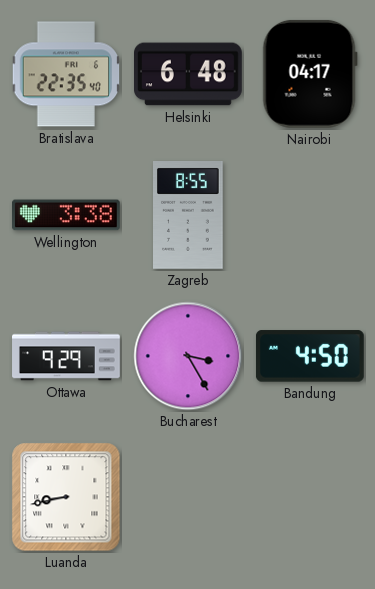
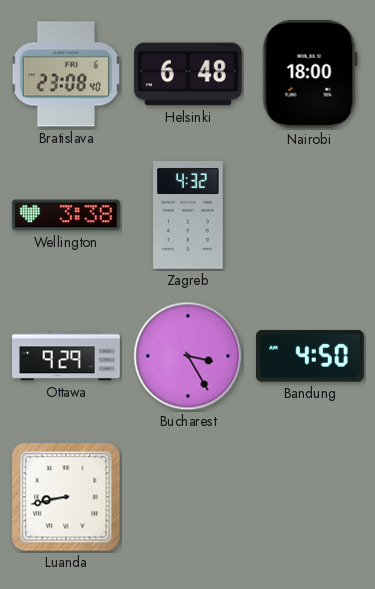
Bratislava: 22:35 -> 23:08
Nairobi: 04:17 -> 18:00
Zagreb: 8:55 -> 4:32
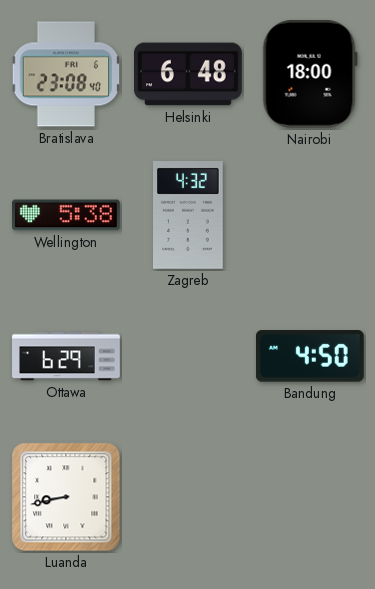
Wellington: 3:38 -> 5:38
Ottawa: 9:29 -> 6:29
Bucharest: 3:25 -> none
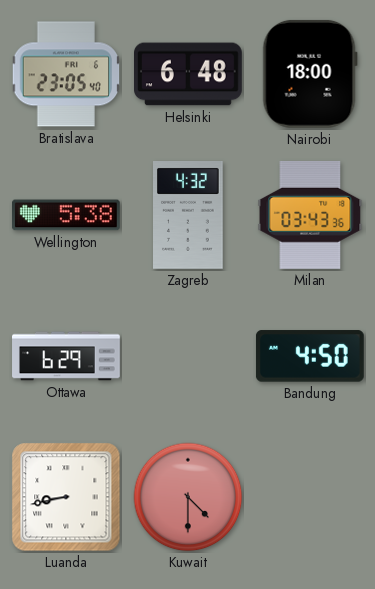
Bratislava: 23:08 -> 23:05
Milan: none -> 03:43
Kuwait: none -> 4:30
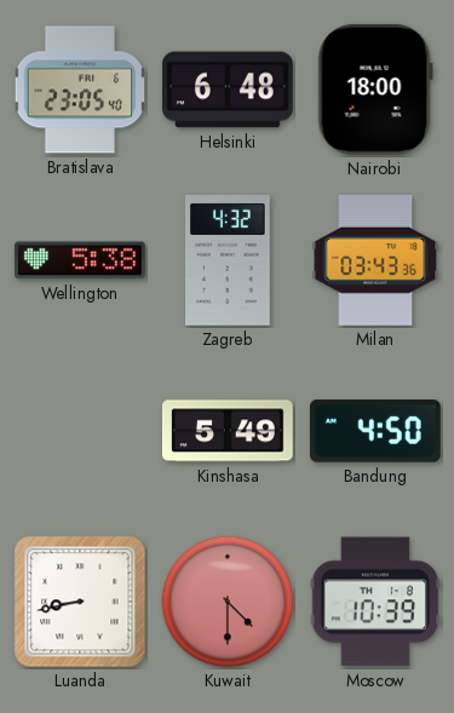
Ottawa: 6:29 -> none
Kinshasa: none -> 5:49
Moscow: none -> 10:39
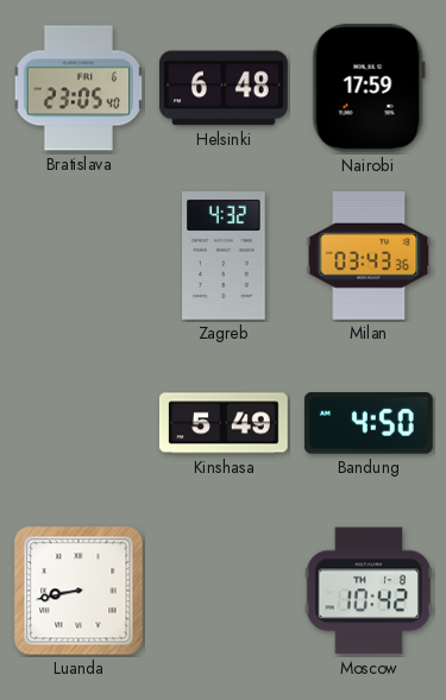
Nairobi: 18:00 -> 17:59
Wellington: 5:38 -> none
Kuwait: 4:30 -> none
Moscow: 10:39 -> 10:42
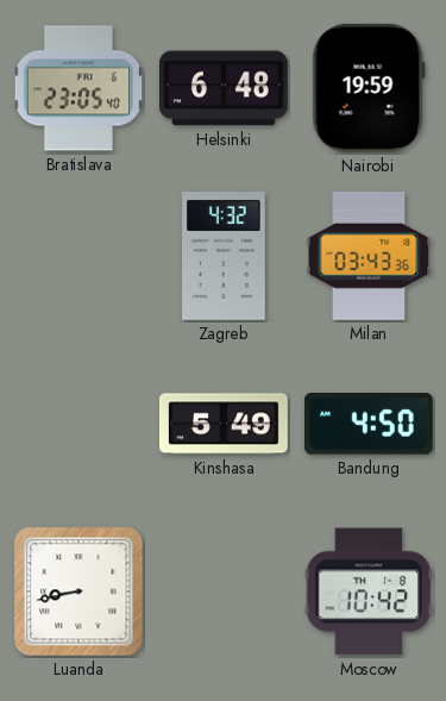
Nairobi: 17:59 -> 19:59
